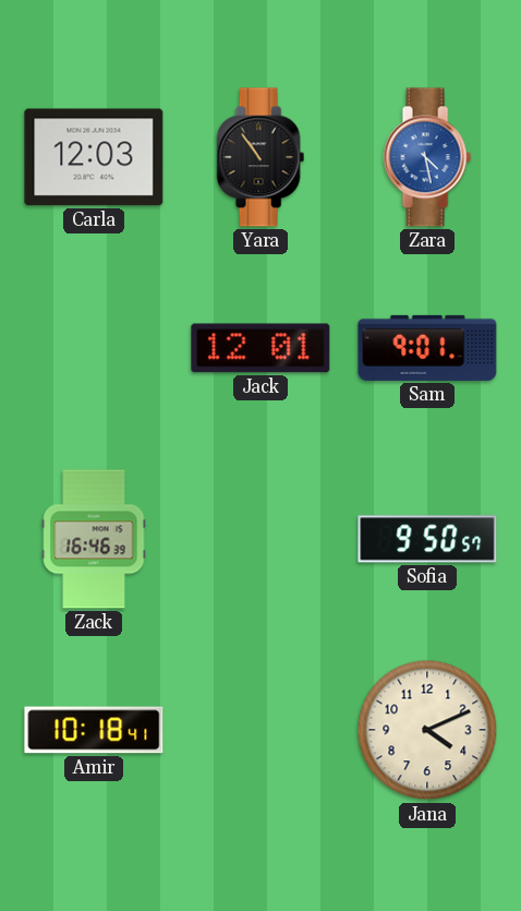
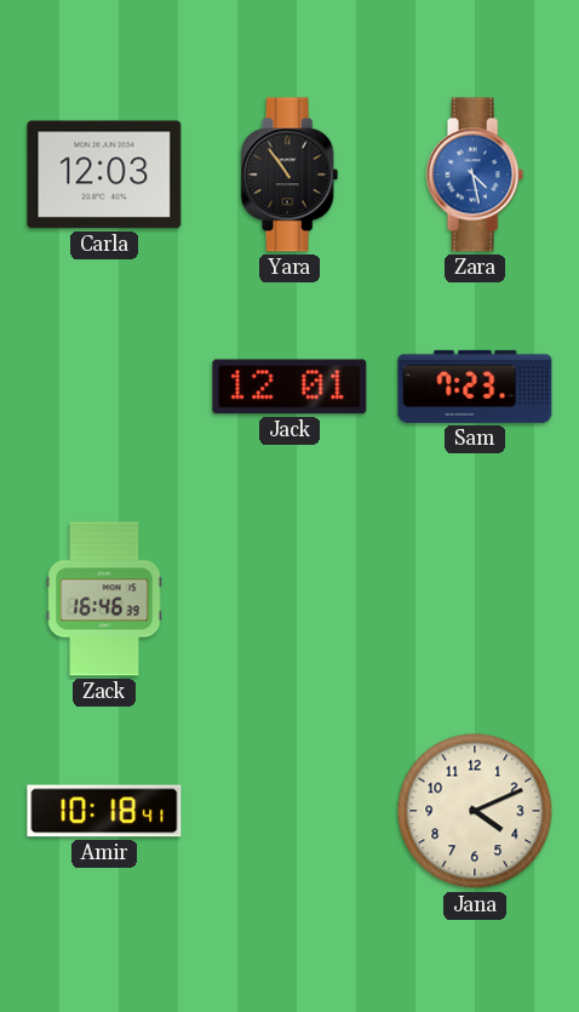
Sam: 9:01 -> 7:23
Sofia: 9:50 -> none
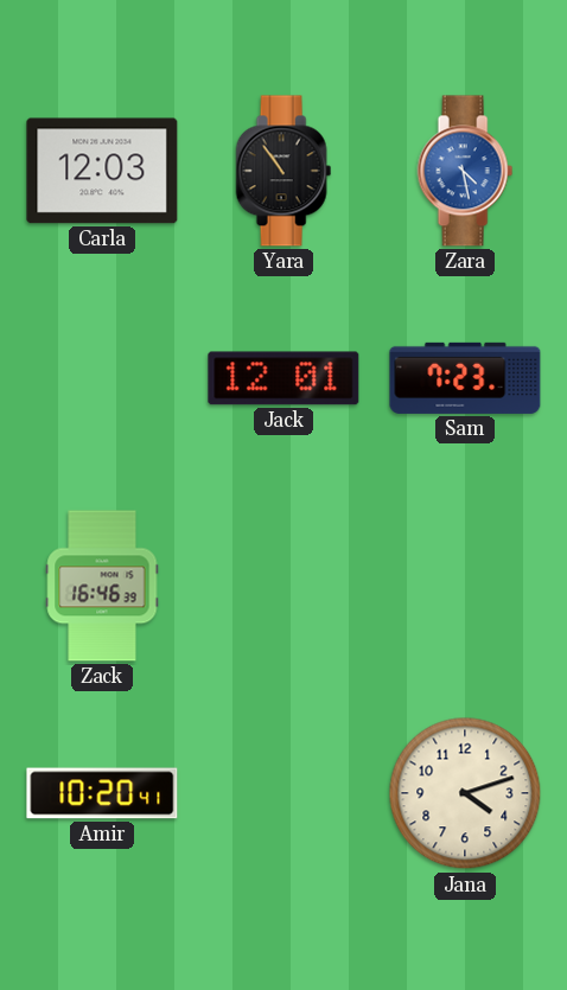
Amir: 10:18 -> 10:20
Jana: 4:11 -> 4:12
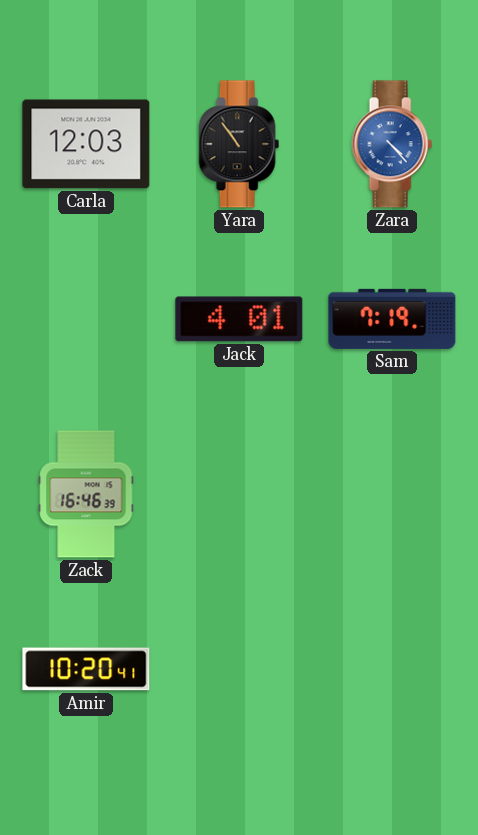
Zara: 4:28 -> 4:23
Jack: 12:01 -> 4:01
Sam: 7:23 -> 7:19
Jana: 4:12 -> none
